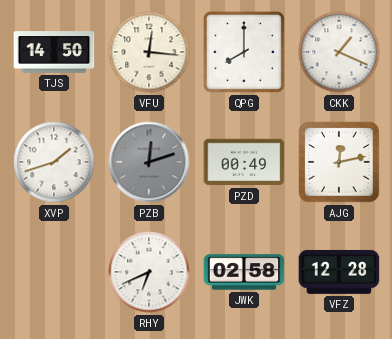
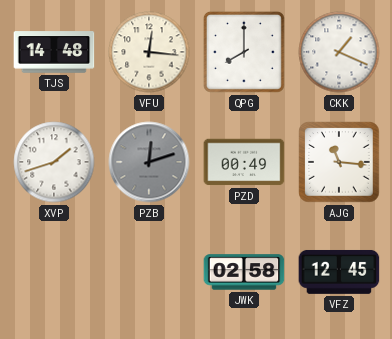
TJS: 14:50 -> 14:48
AJG: 12:13 -> 11:16
RHY: 6:41 -> none
VFZ: 12:28 -> 12:45
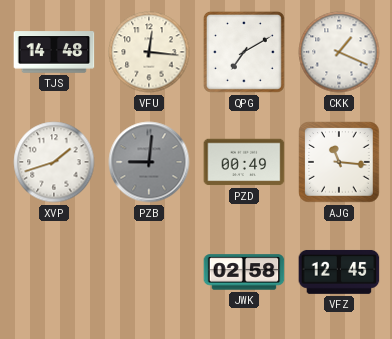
QPG: 8:00 -> 7:10
PZB: 12:12 -> 9:01
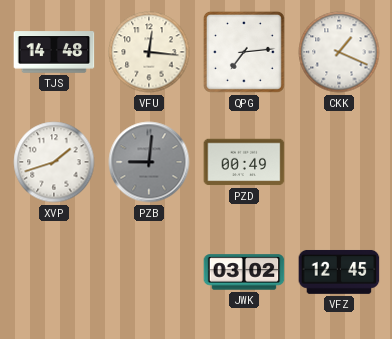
QPG: 7:10 -> 7:14
AJG: 11:16 -> none
JWK: 02:58 -> 03:02
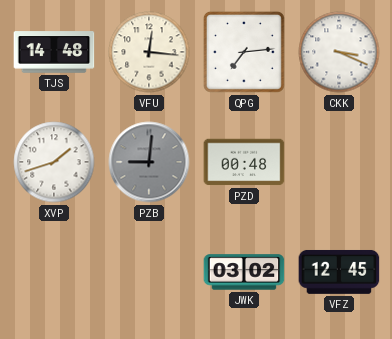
CKK: 1:19 -> 3:19
PZD: 00:49 -> 00:48
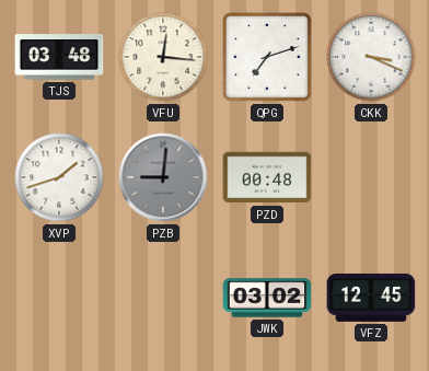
TJS: 14:48 -> 03:48
QPG: 7:14 -> 7:12
